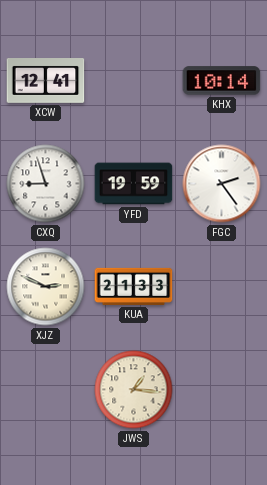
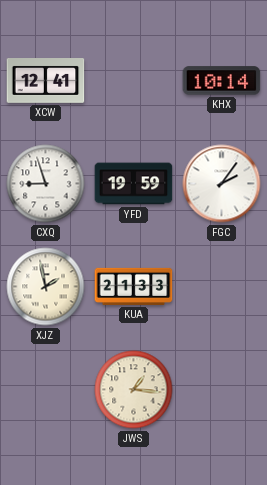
FGC: 2:24 -> 2:06
XJZ: 2:49 -> 1:58
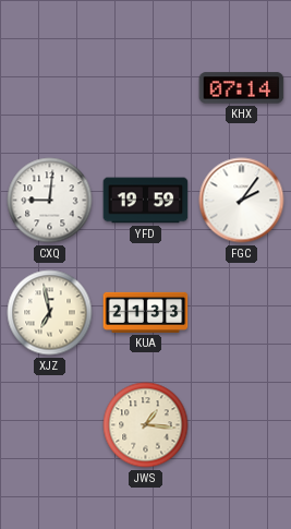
XCW: 12:41 -> none
KHX: 10:14 -> 07:14
CXQ: 8:57 -> 9:01
XJZ: 1:58 -> 6:58
